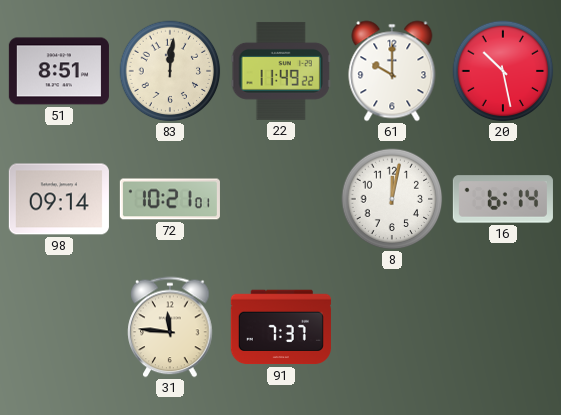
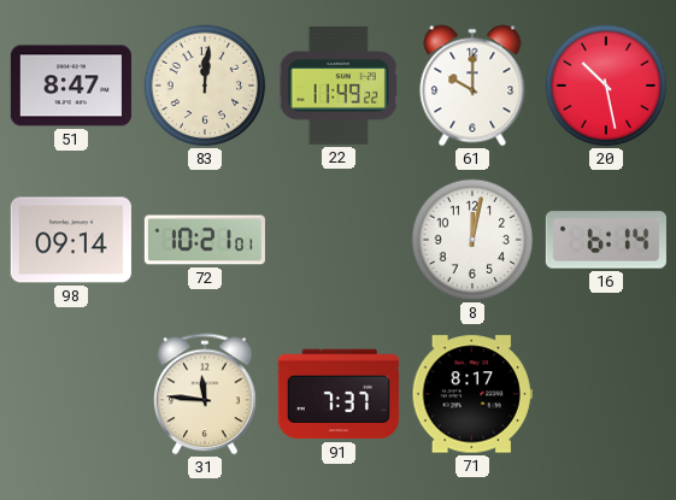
51: 8:51 -> 8:47
71: none -> 8:17
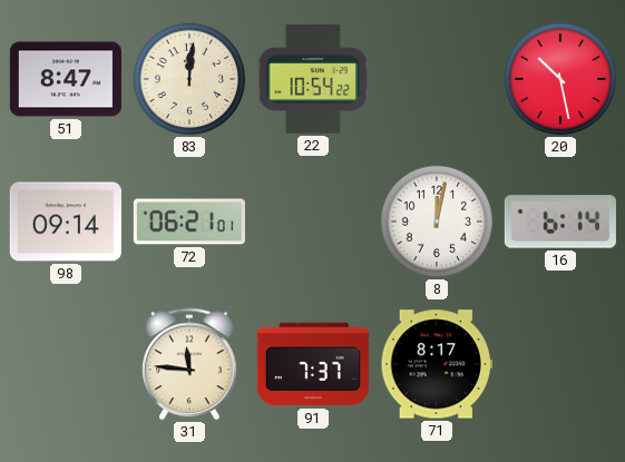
22: 11:49 -> 10:54
61: 10:00 -> none
72: 10:21 -> 06:21
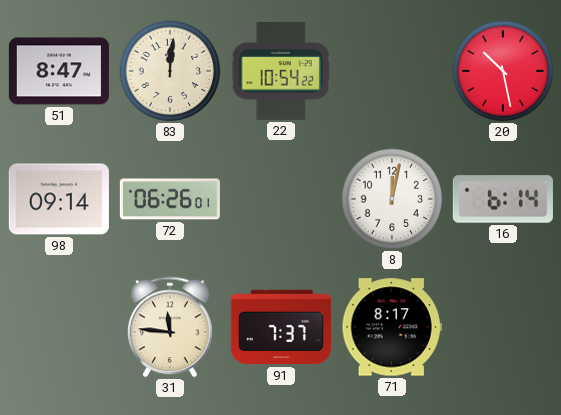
72: 06:21 -> 06:26
